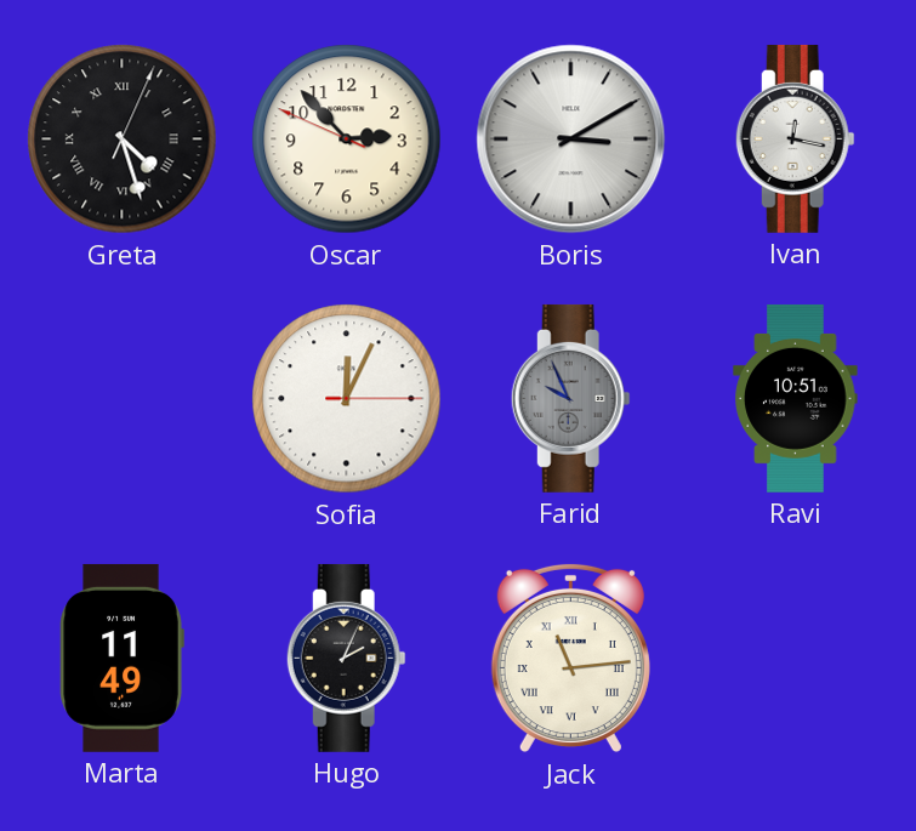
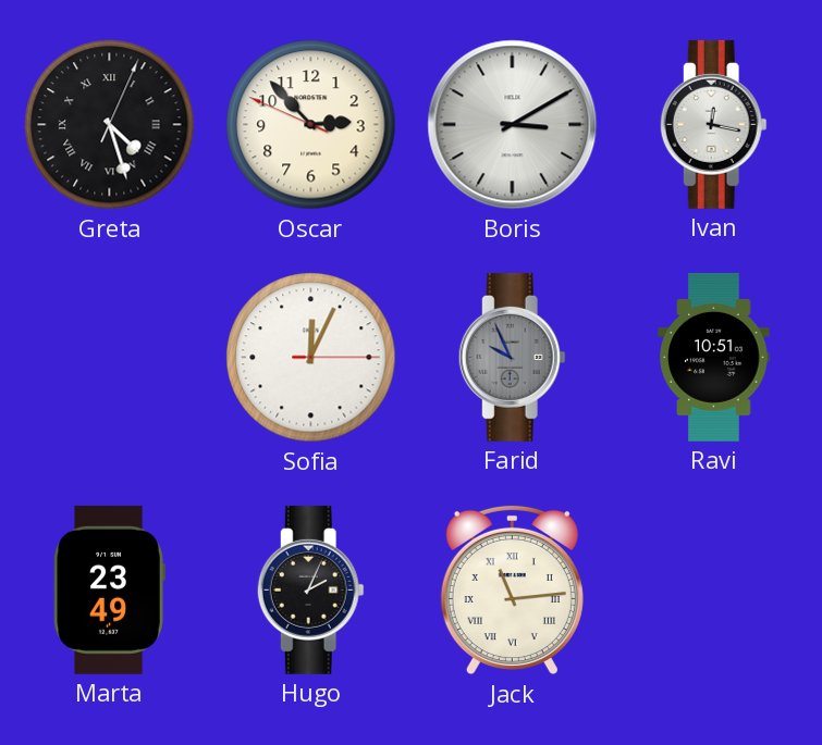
Marta: 11:49 -> 23:49
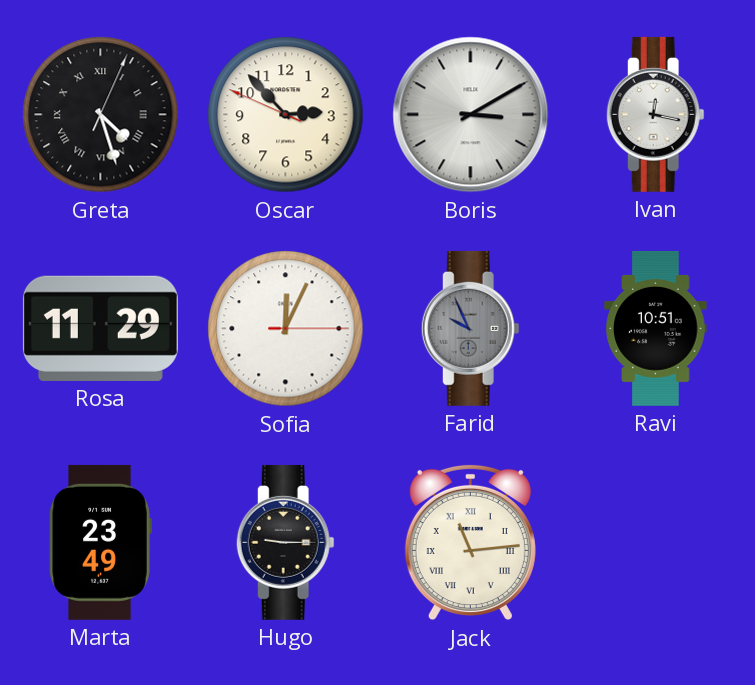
Rosa: none -> 11:29
Hugo: 2:04 -> 9:15
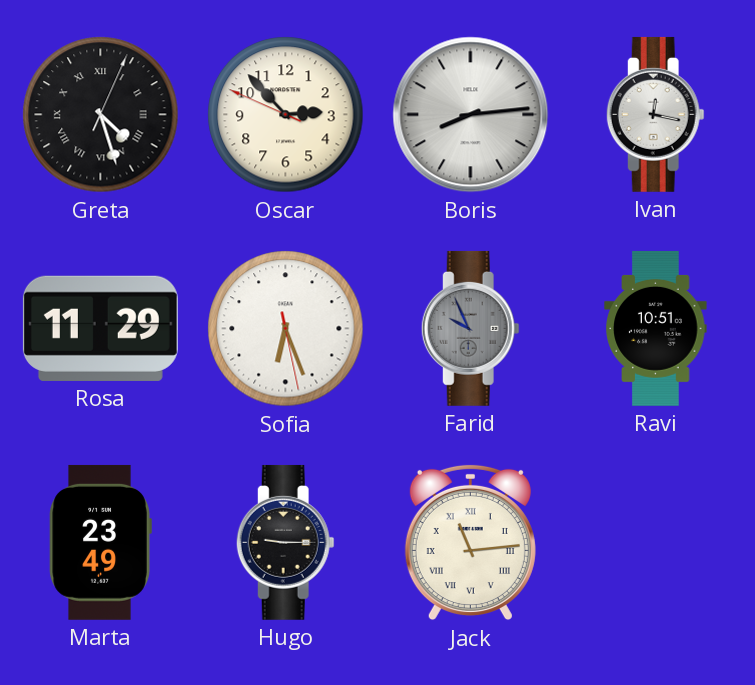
Boris: 3:10 -> 8:14
Sofia: 12:04 -> 6:26
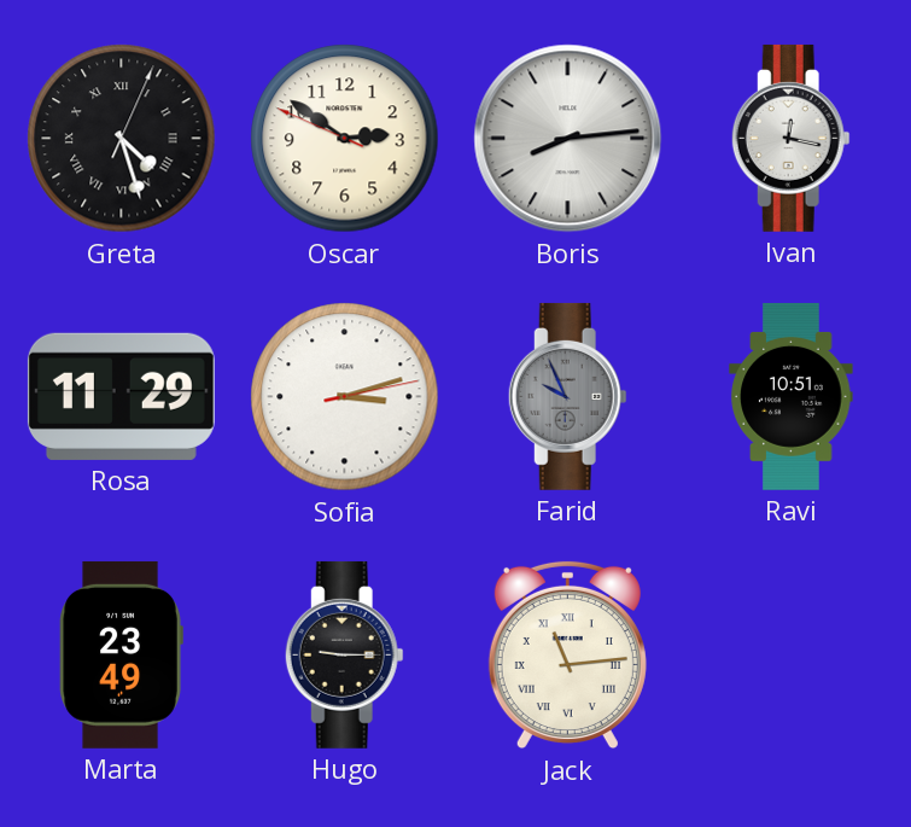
Oscar: 2:52 -> 2:50
Sofia: 6:26 -> 3:12
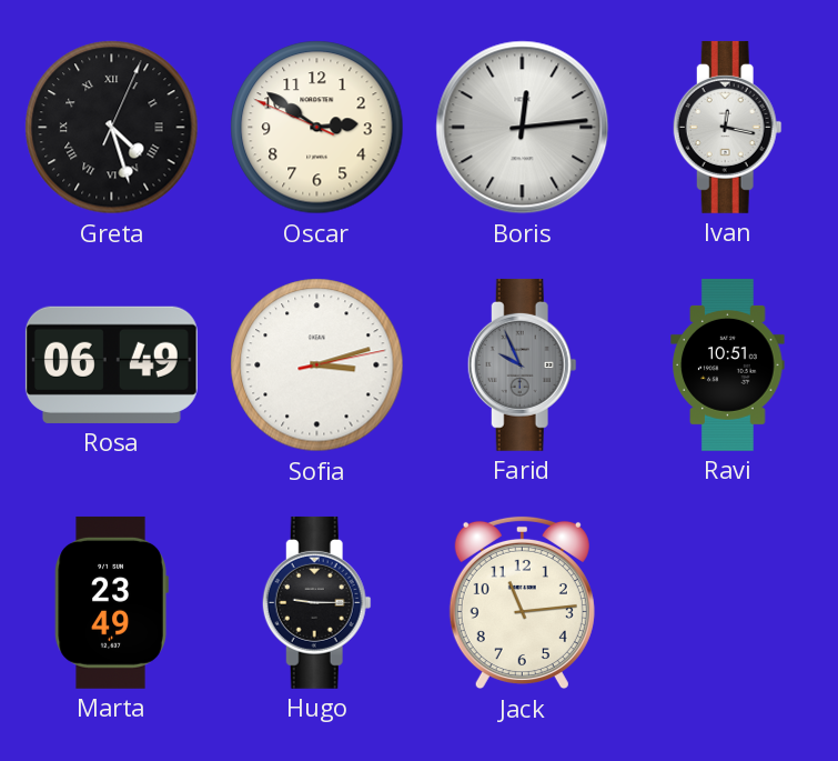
Boris: 8:14 -> 12:14
Rosa: 11:29 -> 06:49
Jack numerals: Roman -> Arabic
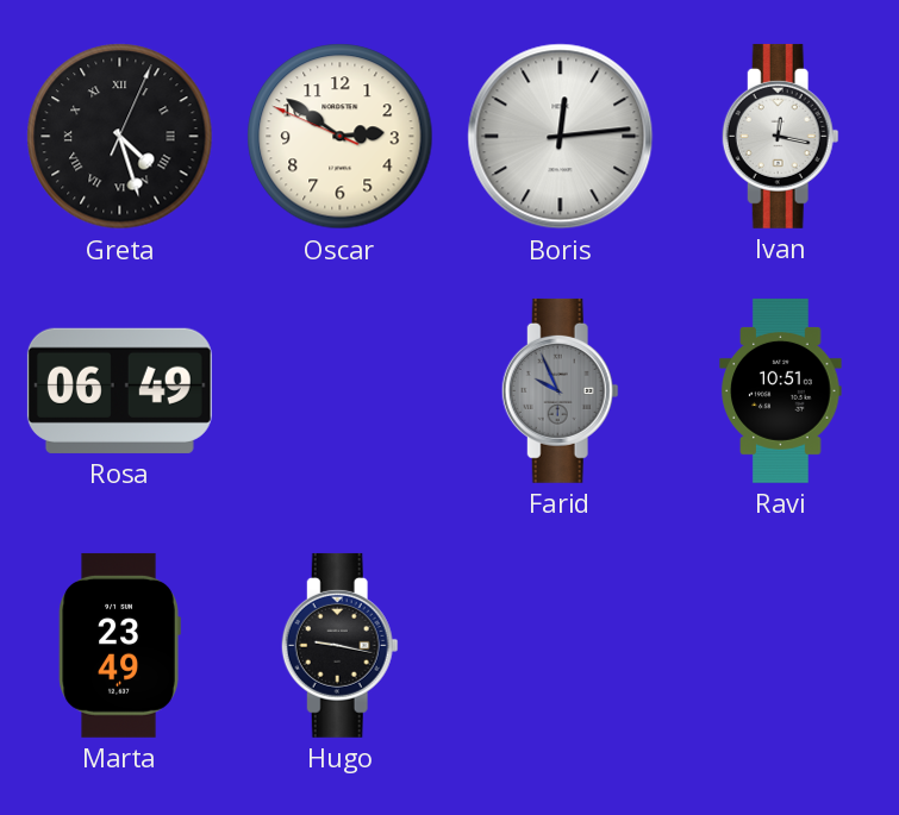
Sofia: 3:12 -> none
Hugo: 9:15 -> 9:17
Jack: 11:14 -> none
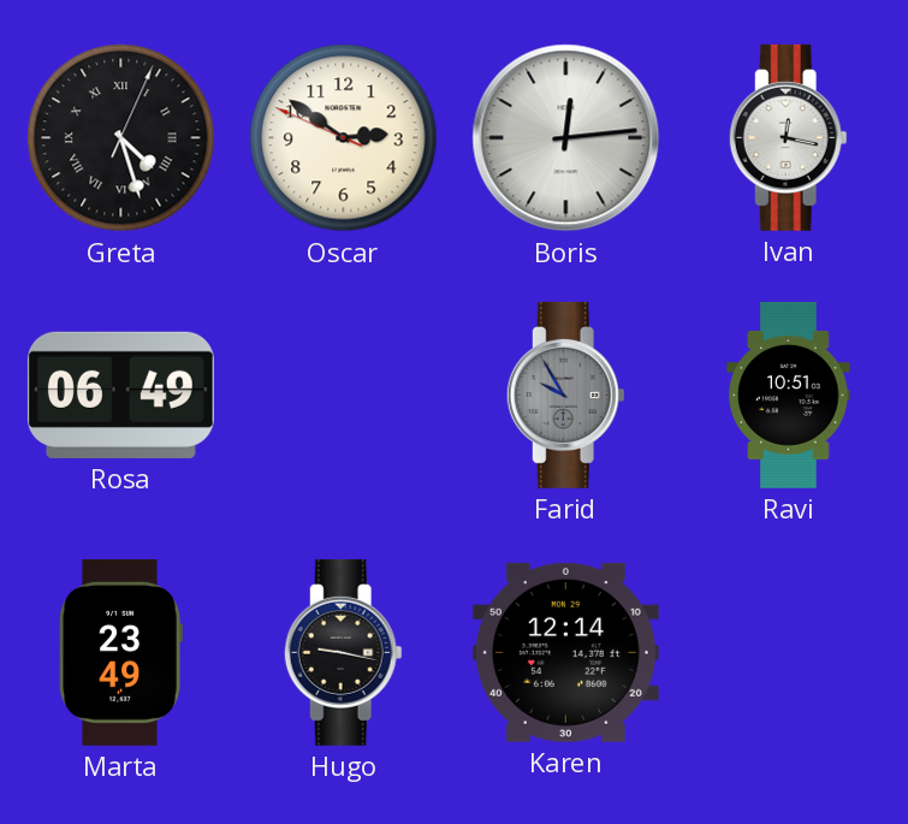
Farid: 9:56 -> 9:55
Karen: none -> 12:14
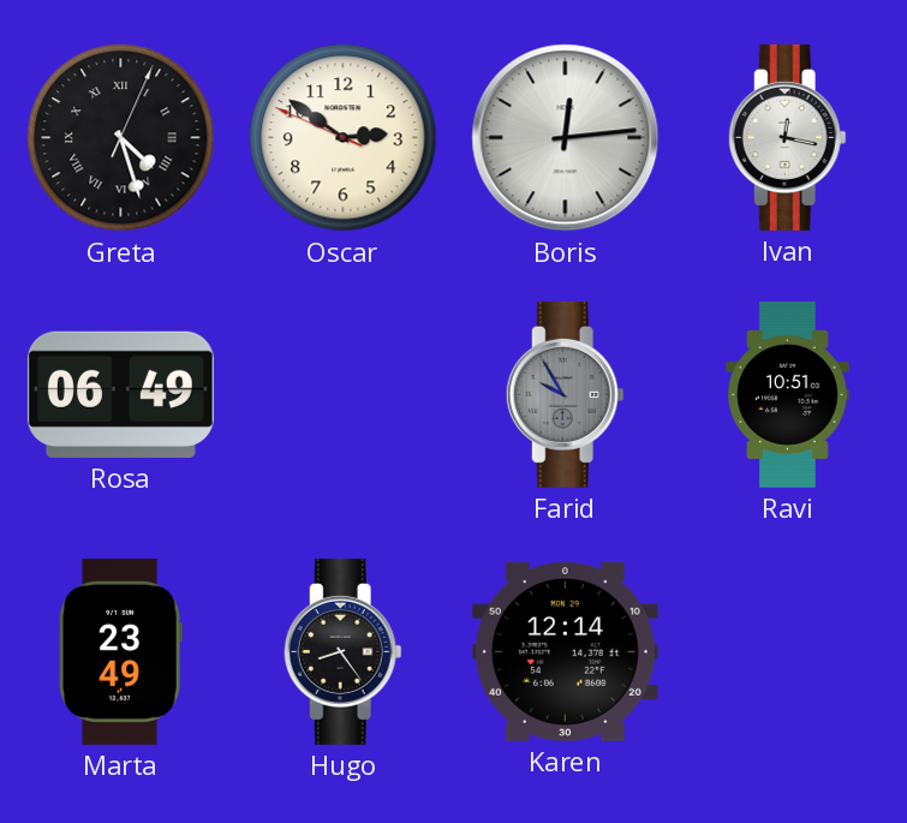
Hugo: 9:17 -> 8:24
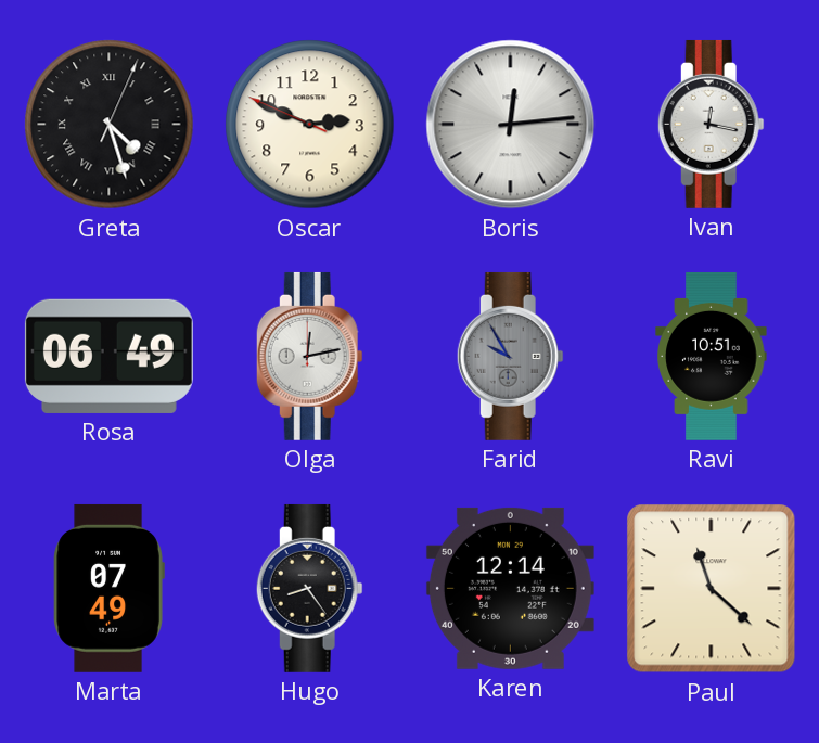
Oscar: 2:50 -> 2:48
Olga: none -> 12:13
Marta: 23:49 -> 07:49
Paul: none -> 11:22
